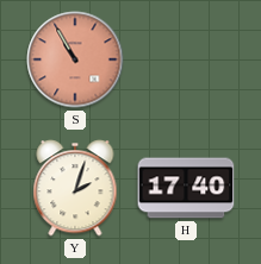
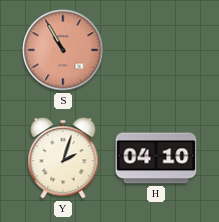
H: 17:40 -> 04:10
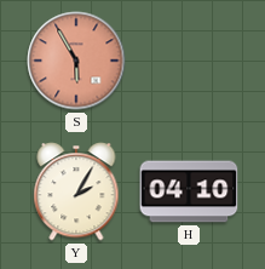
S: 10:55 -> 5:55
Y: 2:03 -> 2:05
